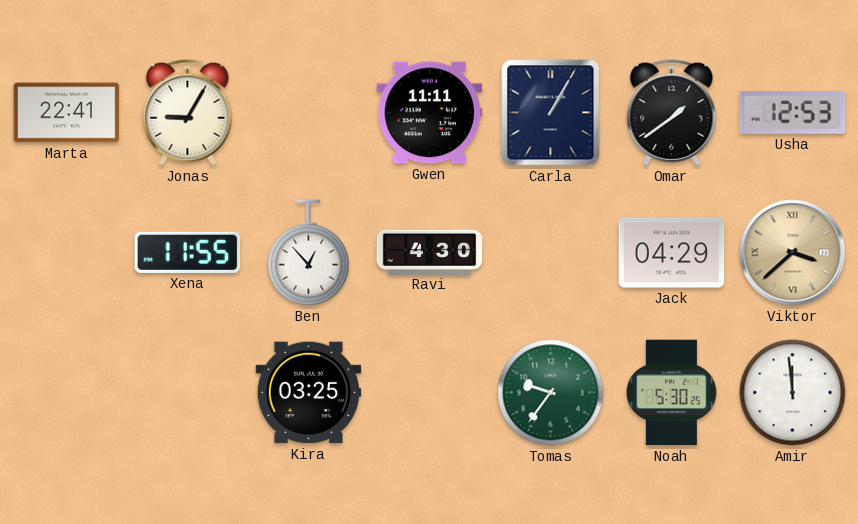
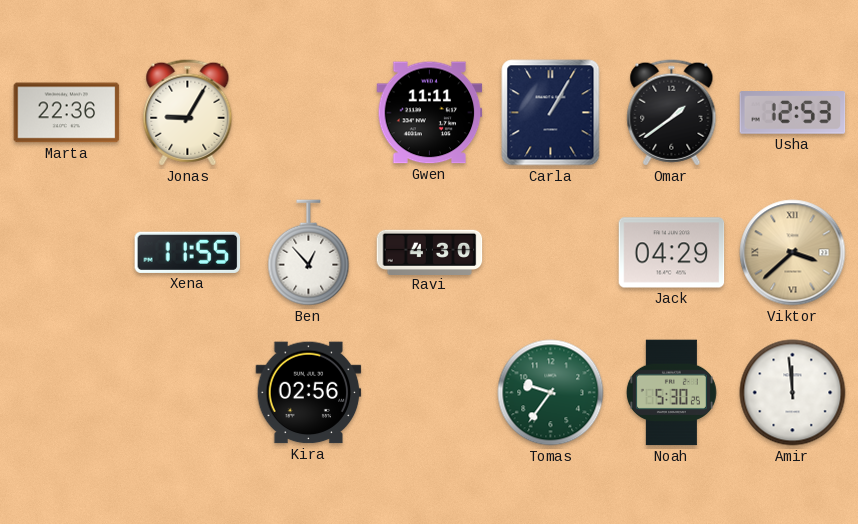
Marta: 22:41 -> 22:36
Kira: 03:25 -> 02:56
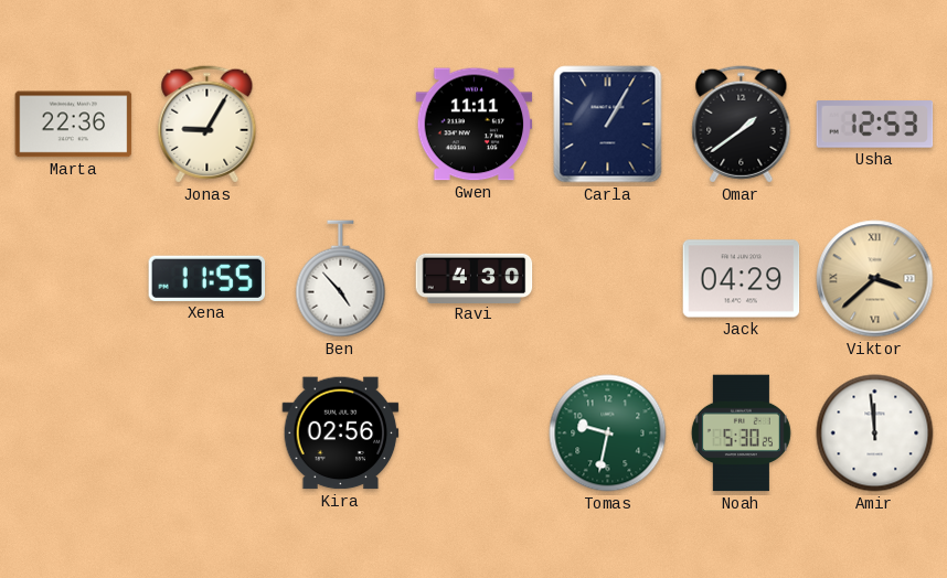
Ben: 12:53 -> 4:53
Tomas: 9:36 -> 9:32
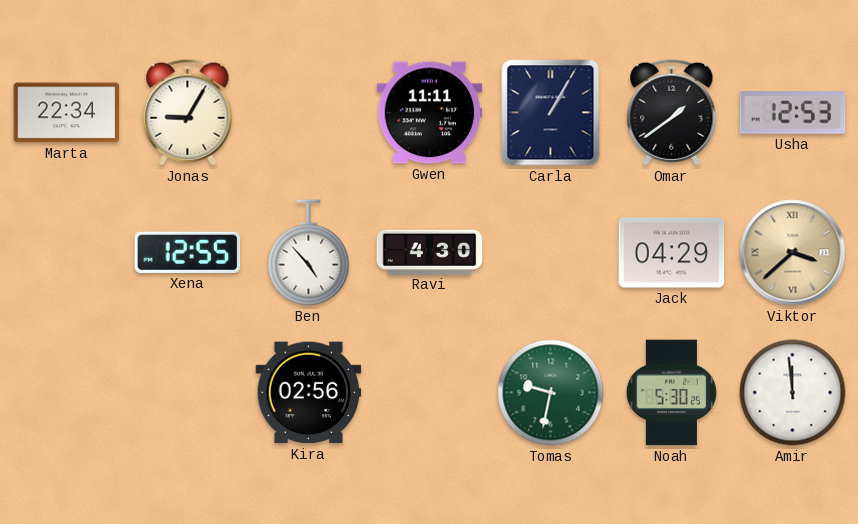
Marta: 22:36 -> 22:34
Xena: 11:55 -> 12:55
